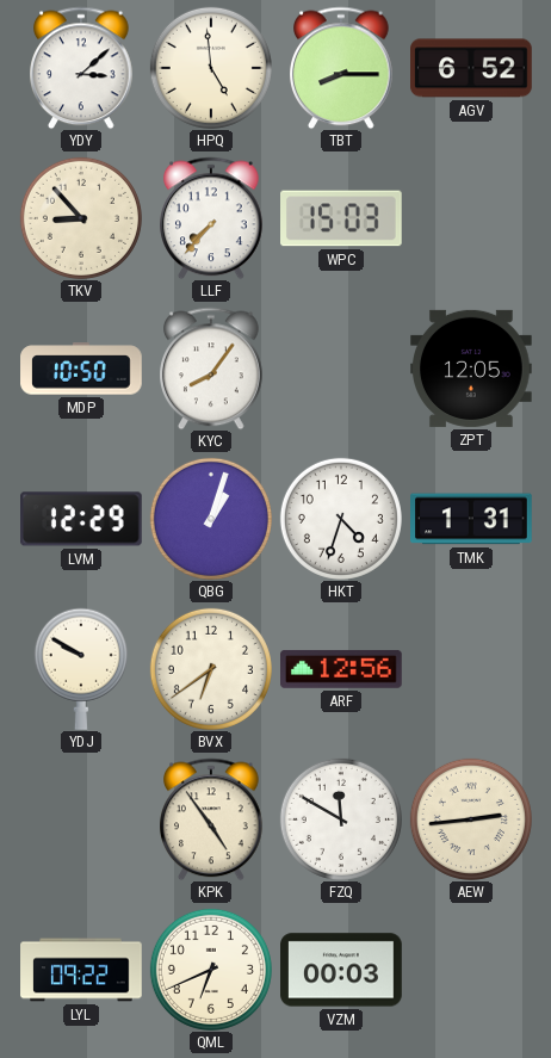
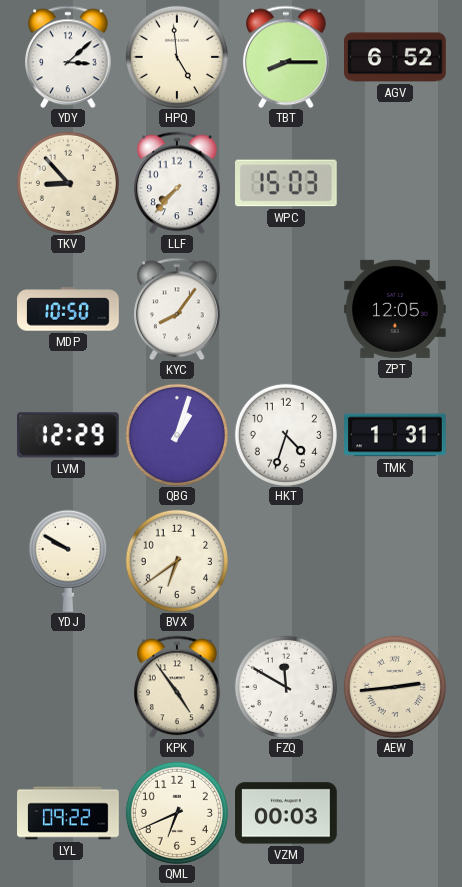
ARF: 12:56 -> none
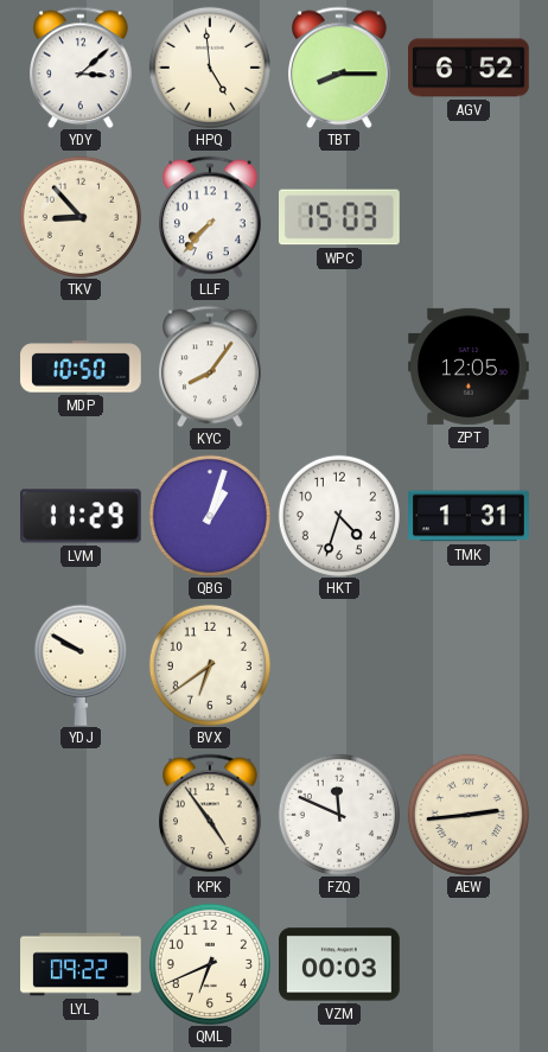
LVM: 12:29 -> 11:29
FZQ: 11:50 -> 11:49
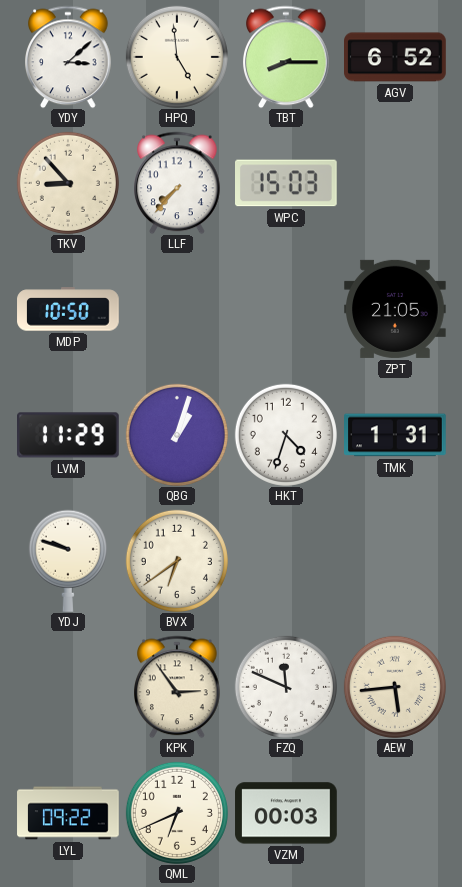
KYC: 8:06 -> none
ZPT: 12:05 -> 21:05
YDJ: 9:50 -> 9:48
KPK: 4:54 -> 2:54
AEW: 2:44 -> 5:44
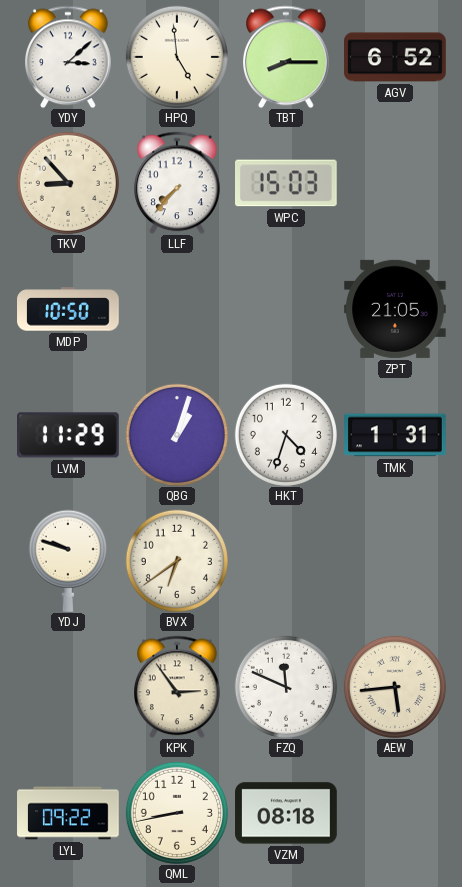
QML: 6:41 -> 8:43
VZM: 00:03 -> 08:18
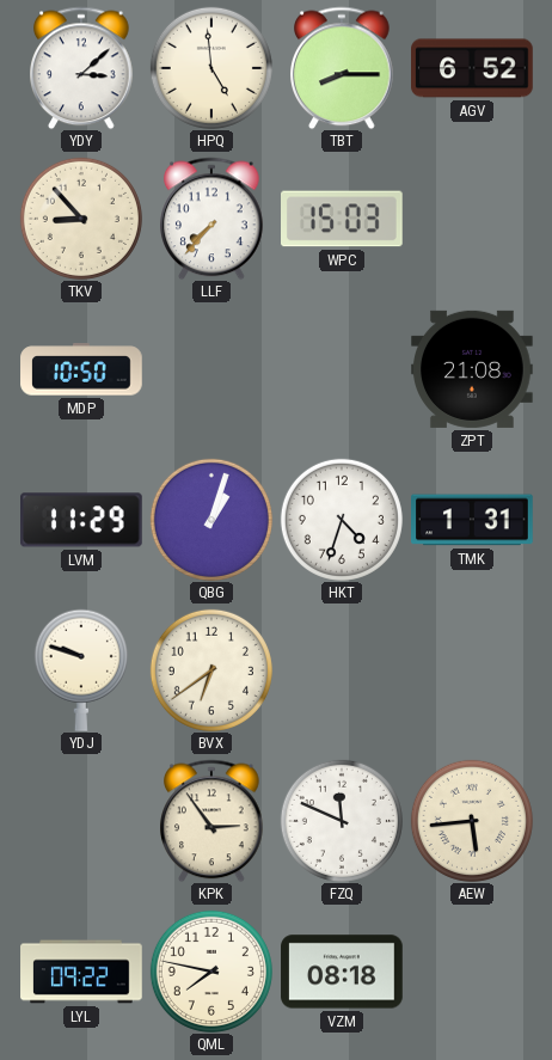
ZPT: 21:05 -> 21:08
QML: 8:43 -> 7:47
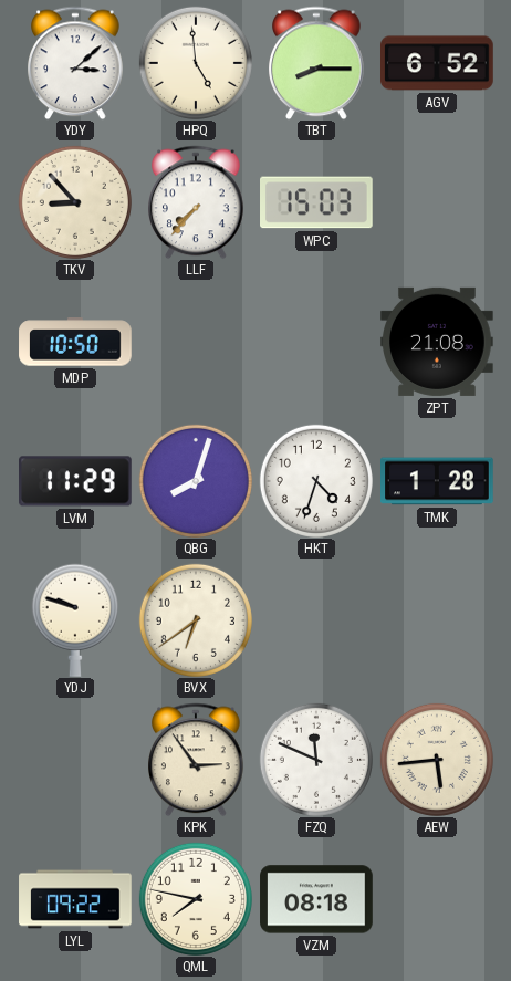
QBG: 1:03 -> 8:03
TMK: 1:31 -> 1:28
